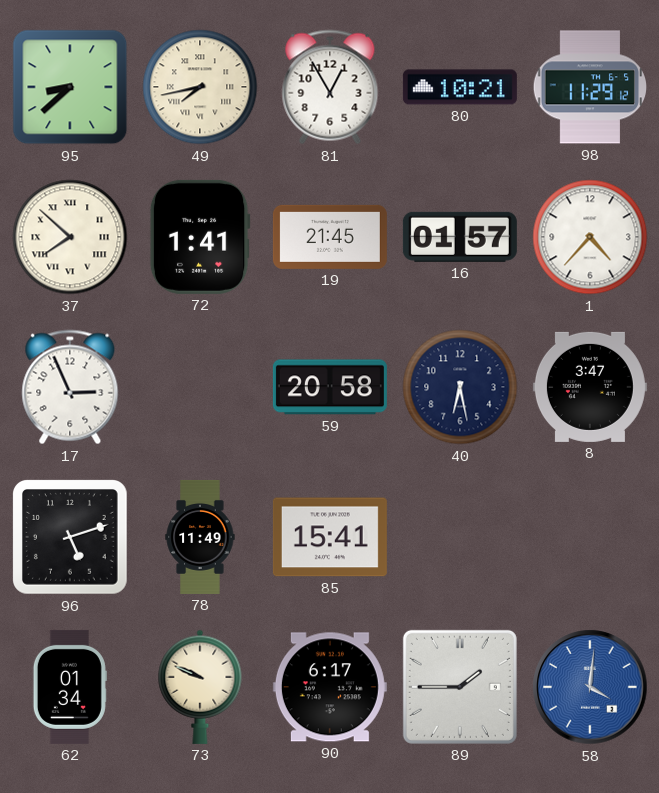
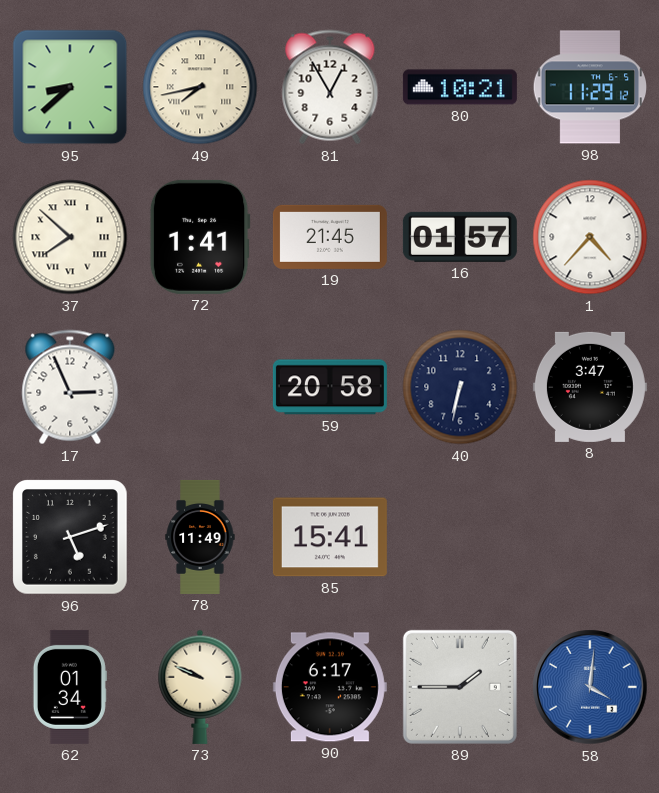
40: 6:28 -> 6:32
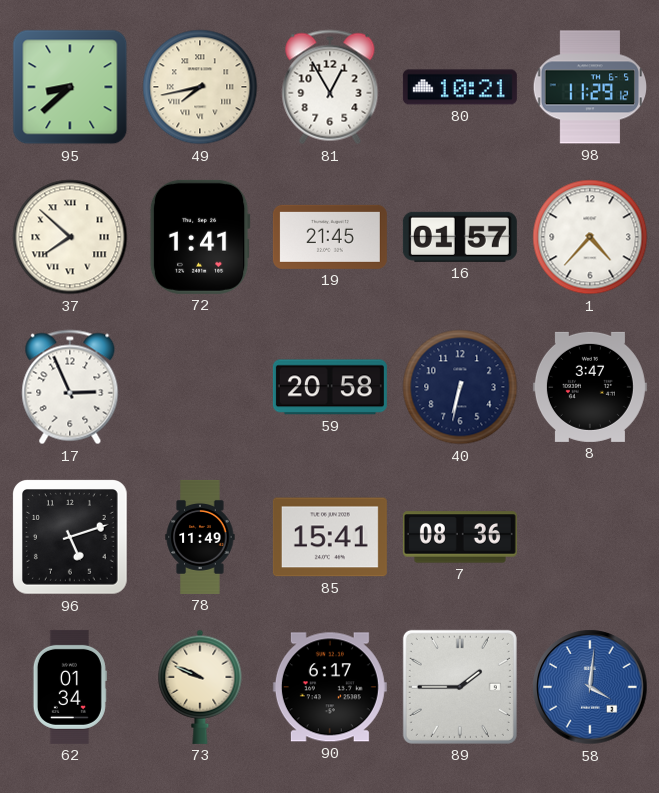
7: none -> 08:36
